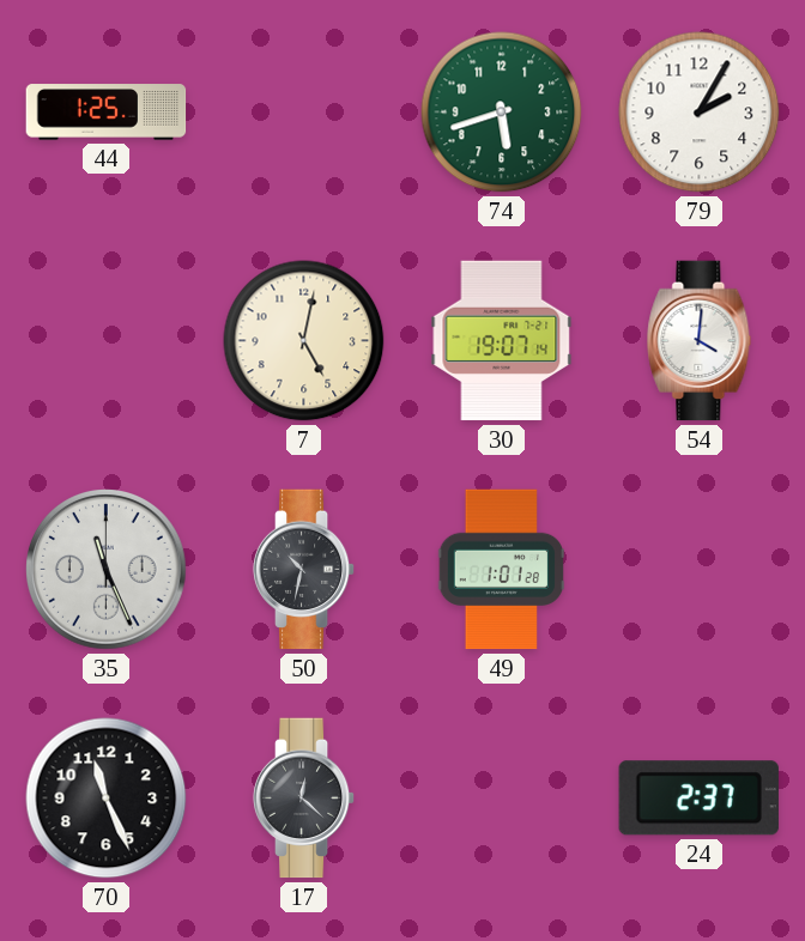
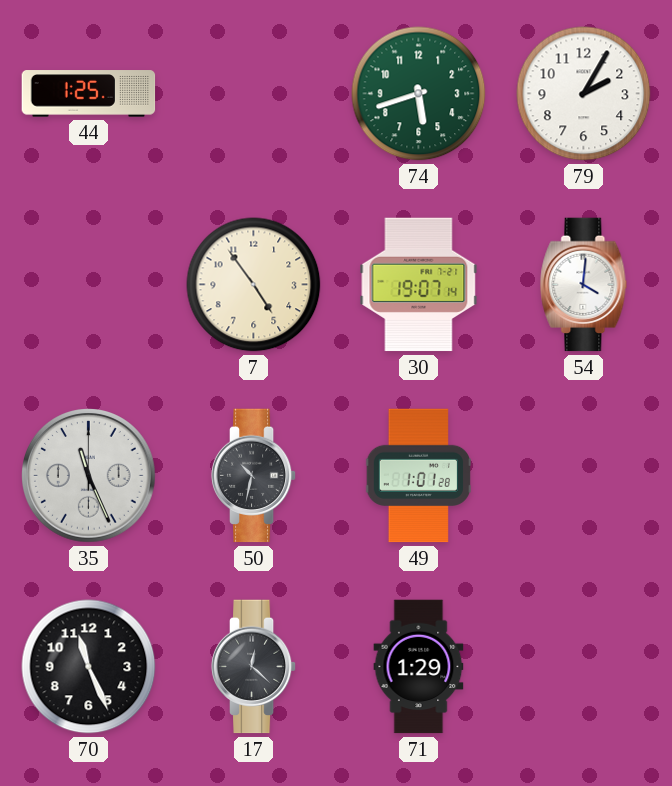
7: 5:02 -> 4:54
71: none -> 1:29
24: 2:37 -> none
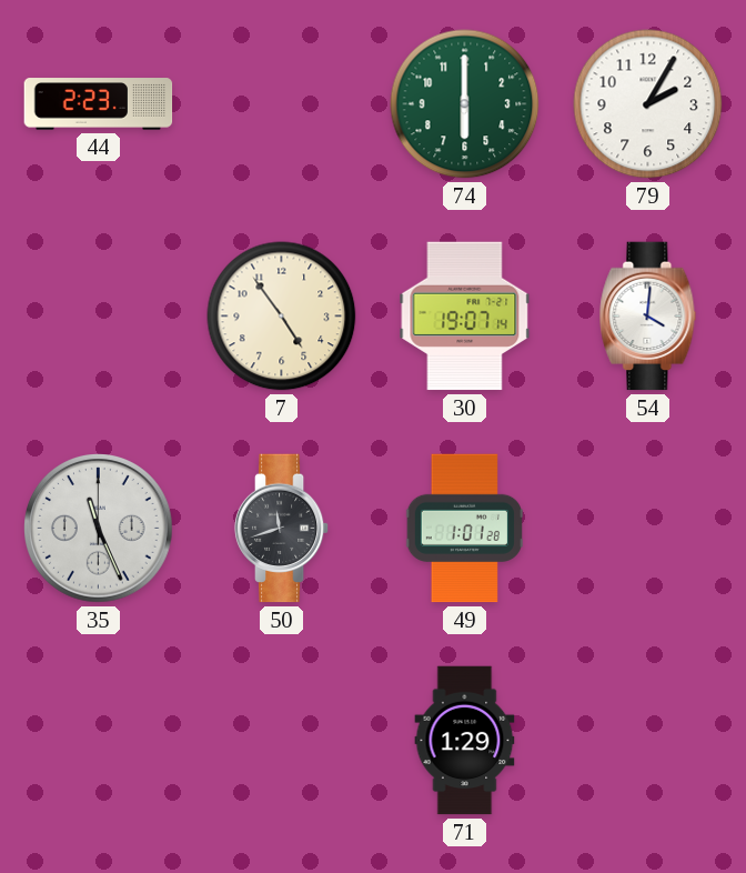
44: 1:25 -> 2:23
74: 5:42 -> 6:00
50: 10:32 -> 11:42
70: 11:26 -> none
17: 12:22 -> none
